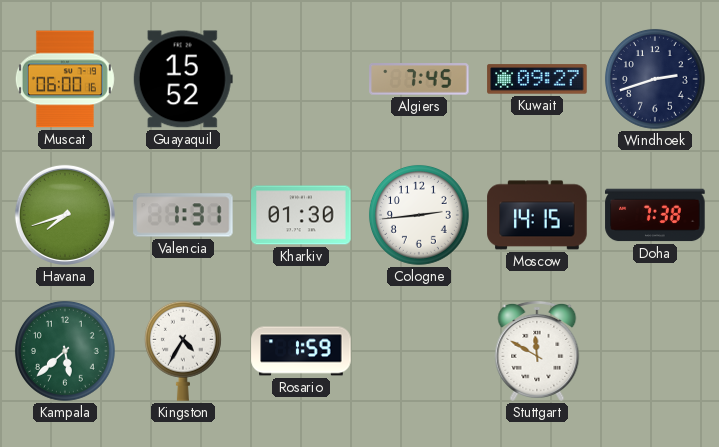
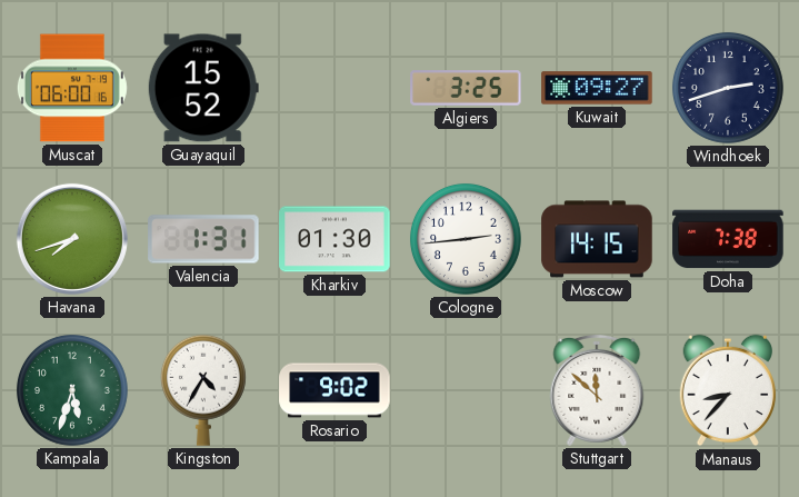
Algiers: 7:45 -> 3:25
Kampala: 5:38 -> 5:33
Rosario: 1:59 -> 9:02
Stuttgart: 11:50 -> 11:52
Manaus: none -> 8:37
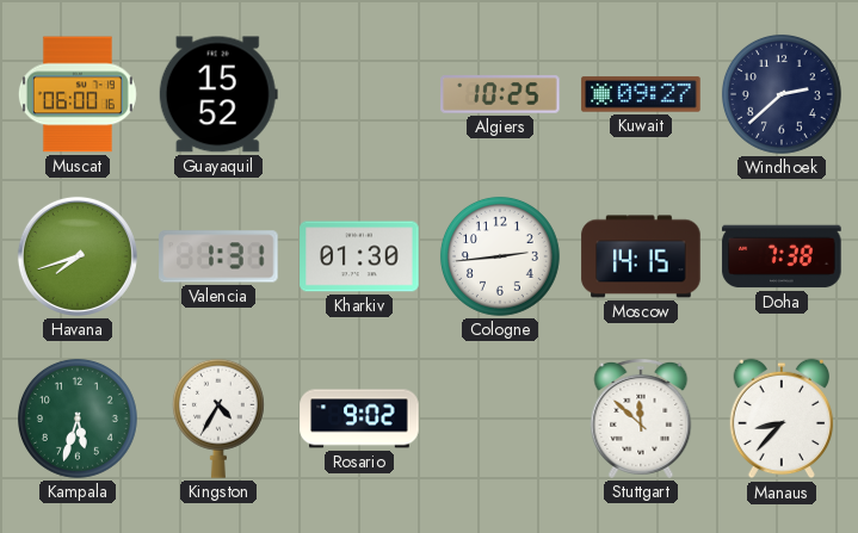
Algiers: 3:25 -> 10:25
Windhoek: 2:42 -> 2:38
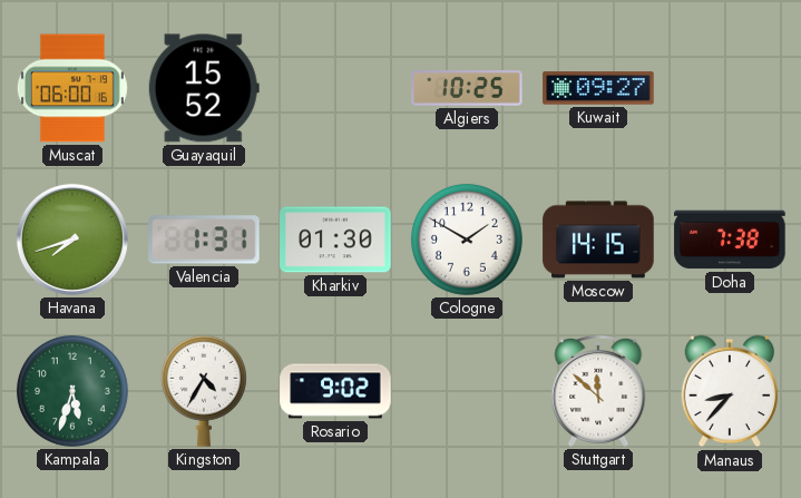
Windhoek: 2:38 -> none
Cologne: 2:44 -> 1:50
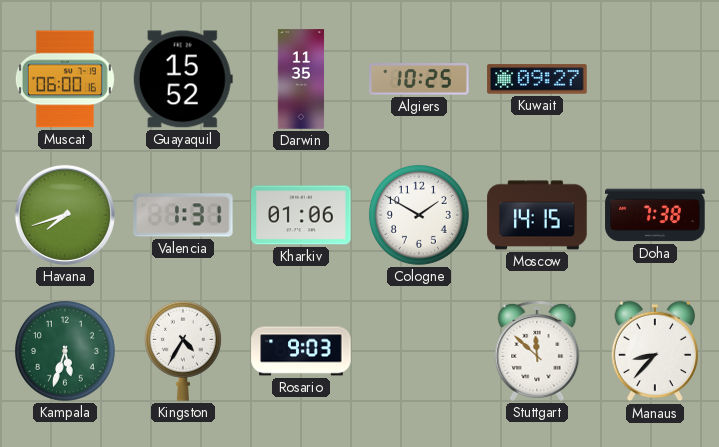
Darwin: none -> 11:35
Kharkiv: 01:30 -> 01:06
Rosario: 9:02 -> 9:03
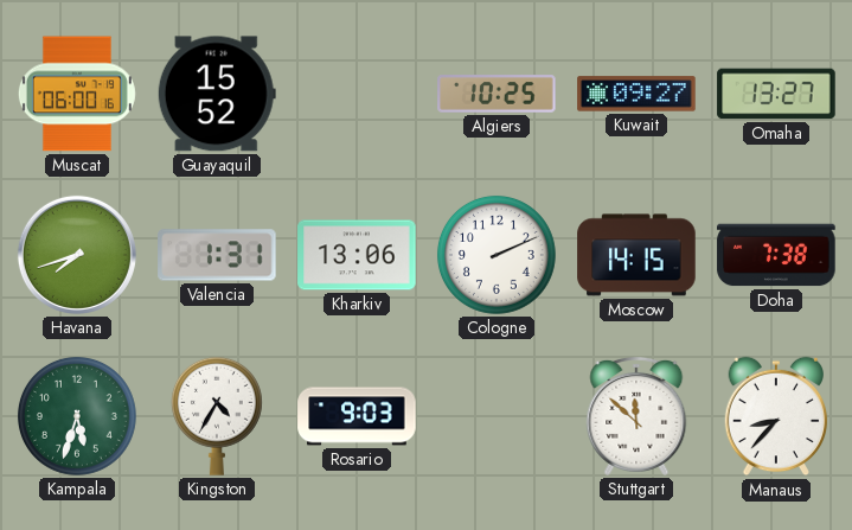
Darwin: 11:35 -> none
Omaha: none -> 13:27
Kharkiv: 01:06 -> 13:06
Cologne: 1:50 -> 2:11
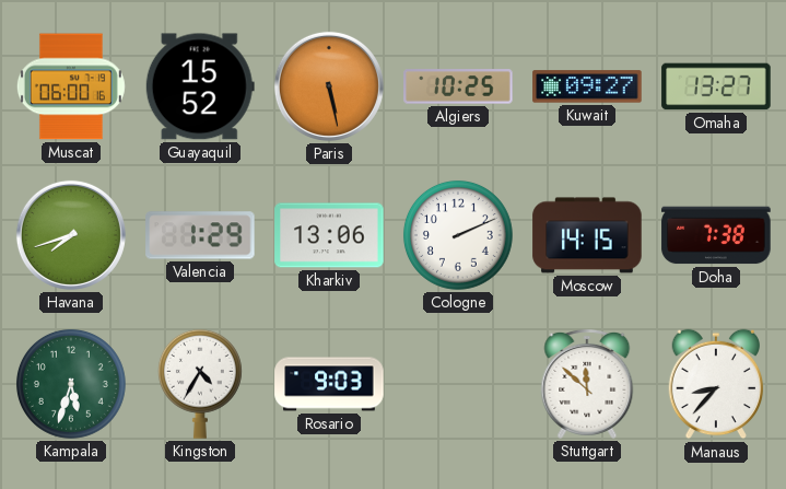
Paris: none -> 5:28
Valencia: 1:31 -> 1:29
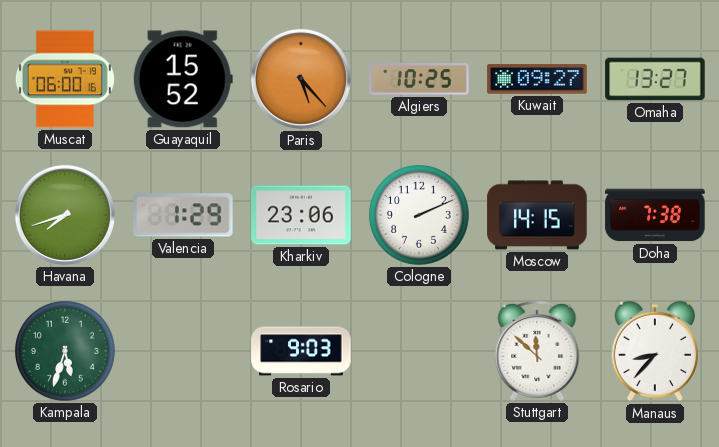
Paris: 5:28 -> 5:23
Kharkiv: 13:06 -> 23:06
Kingston: 4:35 -> none
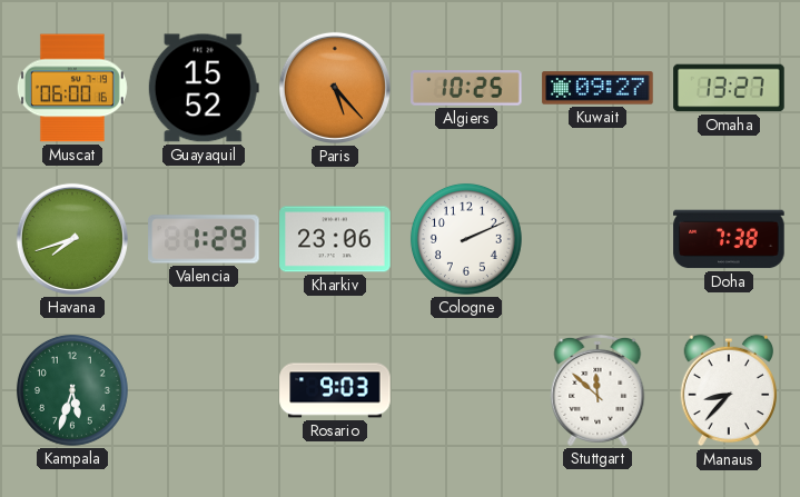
Moscow: 14:15 -> none
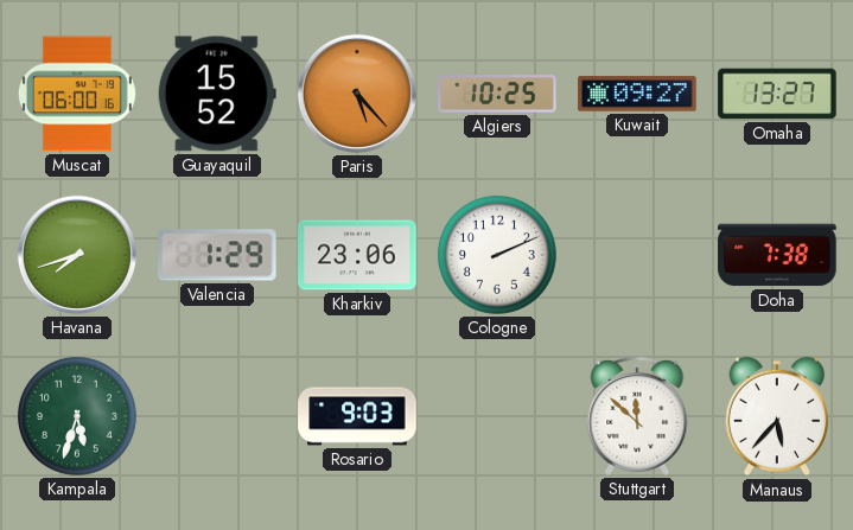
Manaus: 8:37 -> 5:37
